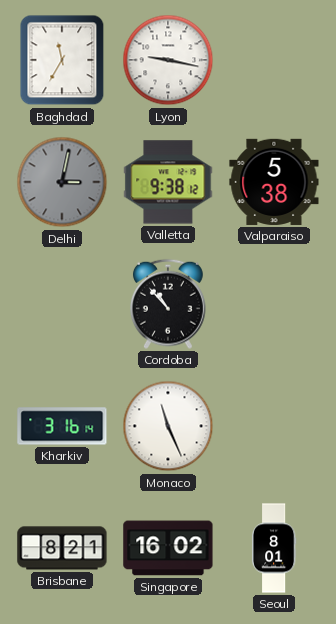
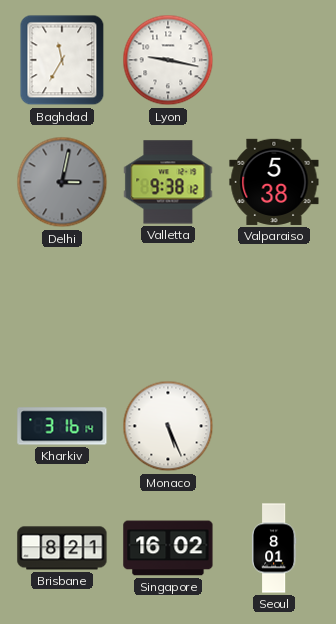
Cordoba: 10:53 -> none
Monaco: 11:26 -> 5:26
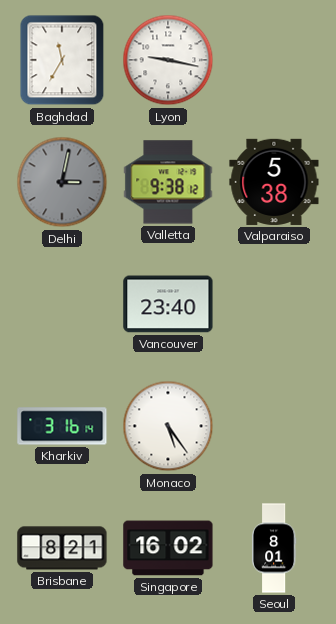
Vancouver: none -> 23:40
Monaco: 5:26 -> 5:24
